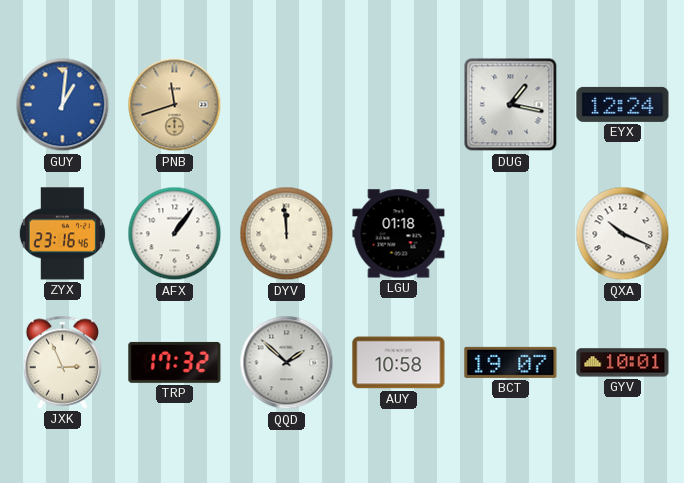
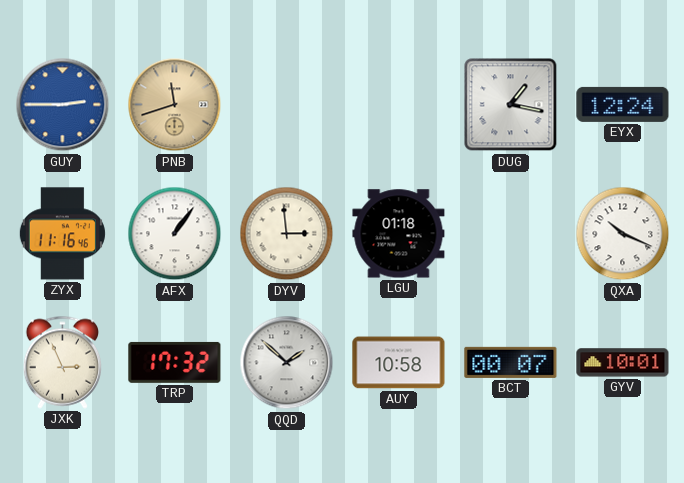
GUY: 1:01 -> 2:45
ZYX: 23:16 -> 11:16
DYV: 11:59 -> 2:59
BCT: 19:07 -> 00:07
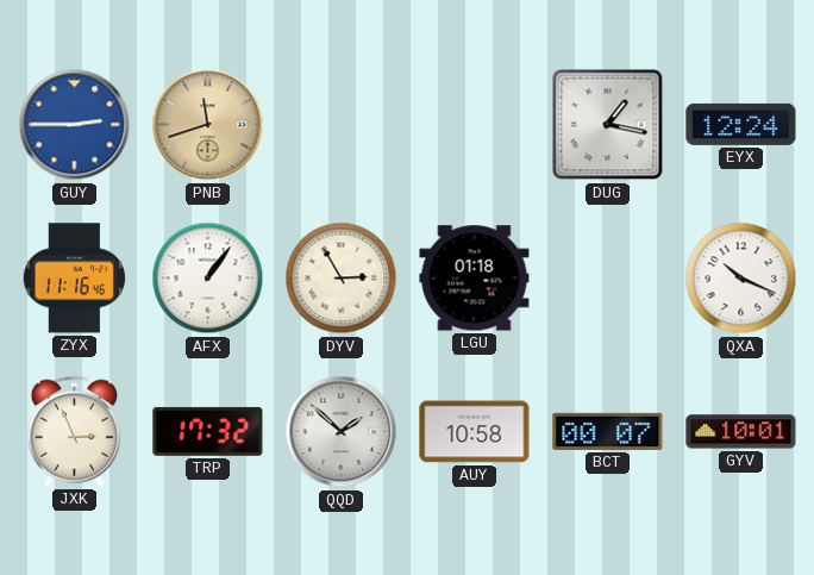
DYV: 2:59 -> 2:55
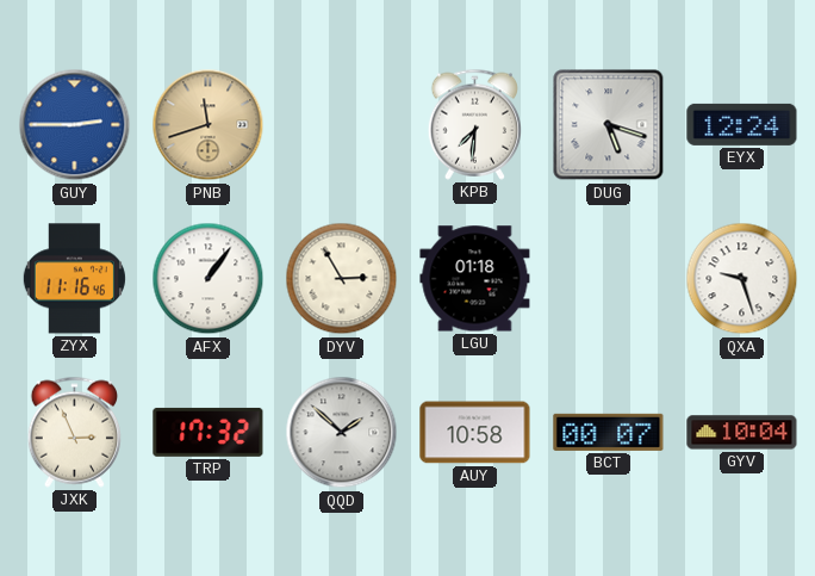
KPB: none -> 7:31
DUG: 1:17 -> 5:18
QXA: 10:19 -> 9:27
GYV: 10:01 -> 10:04
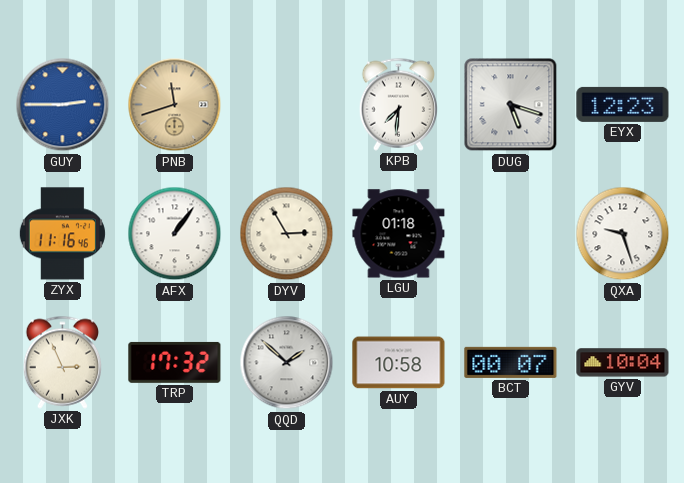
EYX: 12:24 -> 12:23
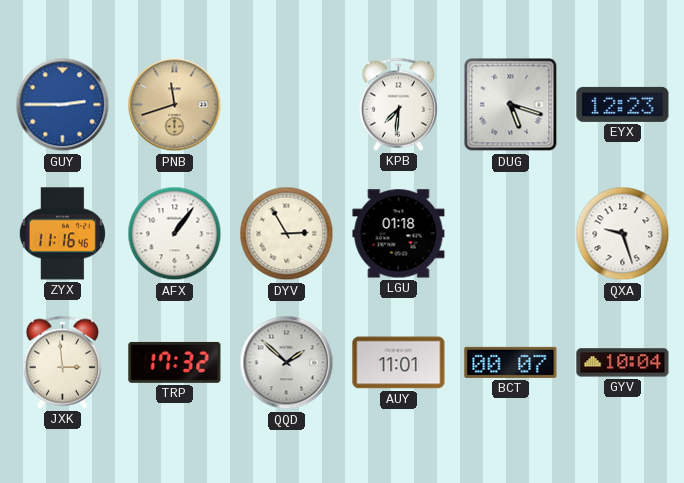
JXK: 2:56 -> 2:59
AUY: 10:58 -> 11:01
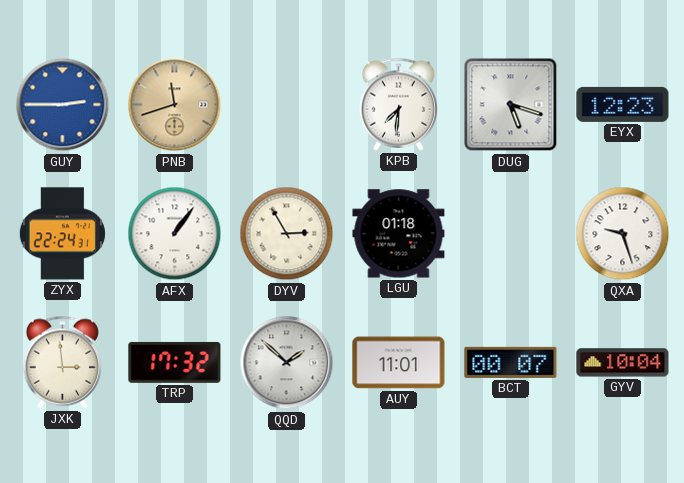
ZYX: 11:16 -> 22:24
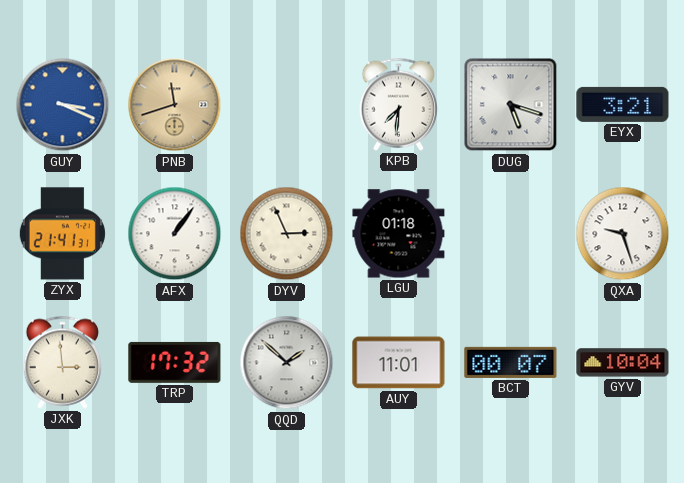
GUY: 2:45 -> 3:19
EYX: 12:23 -> 3:21
ZYX: 22:24 -> 21:41
DYV: 2:55 -> 2:56
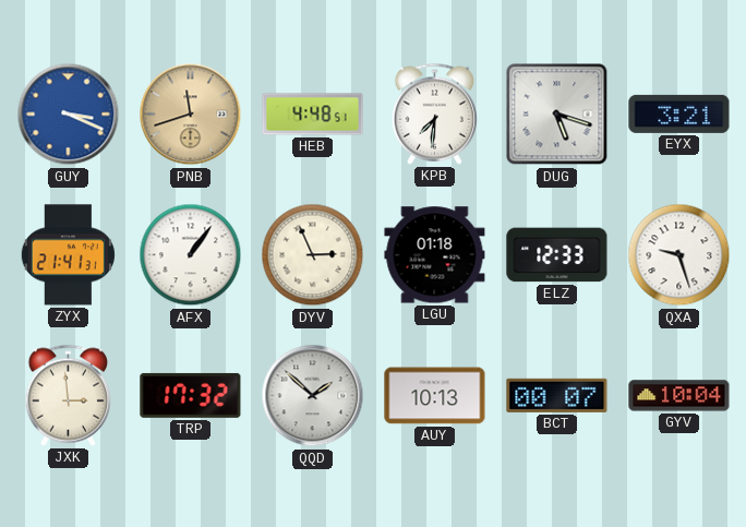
HEB: none -> 4:48
ELZ: none -> 12:33
AUY: 11:01 -> 10:13
